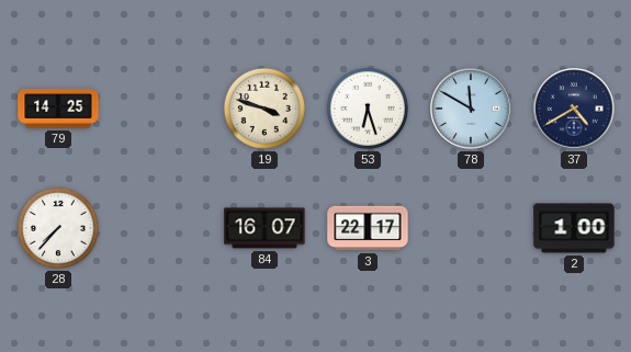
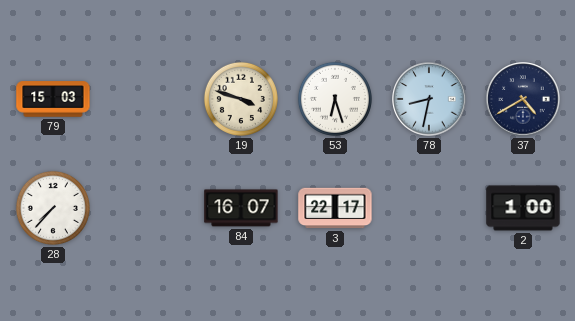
79: 14:25 -> 15:03
78: 11:50 -> 8:32
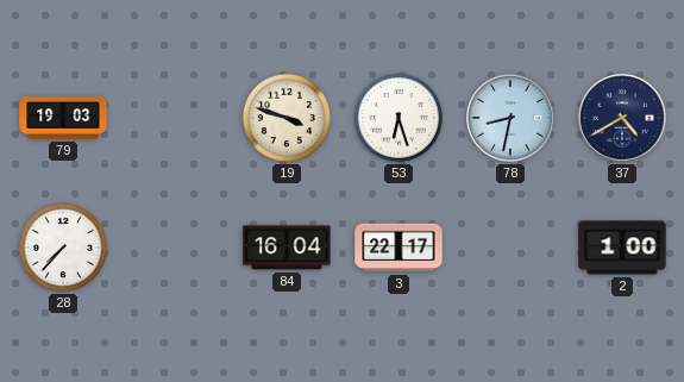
79: 15:03 -> 19:03
84: 16:07 -> 16:04
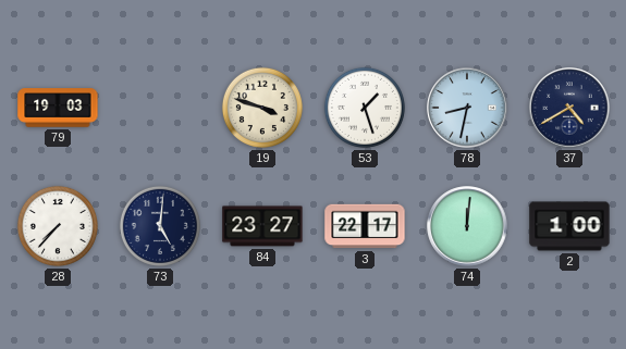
53: 6:27 -> 1:27
73: none -> 5:01
84: 16:04 -> 23:27
74: none -> 12:01
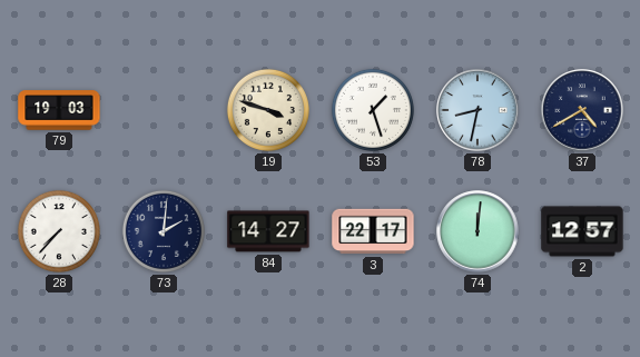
73: 5:01 -> 2:01
84: 23:27 -> 14:27
2: 1:00 -> 12:57
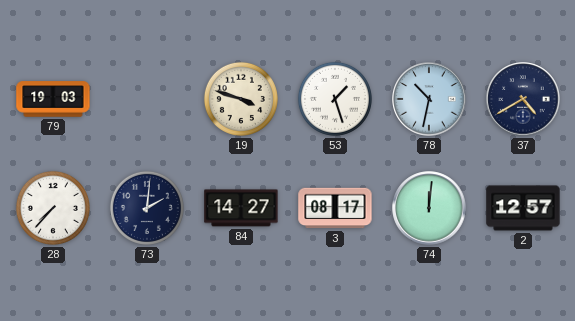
78: 8:32 -> 10:32
3: 22:17 -> 08:17
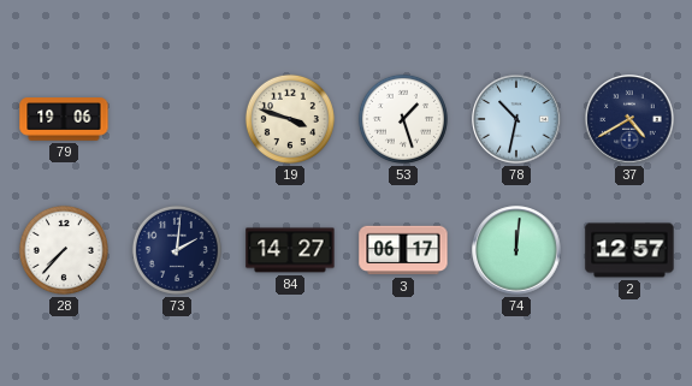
79: 19:03 -> 19:06
3: 08:17 -> 06:17
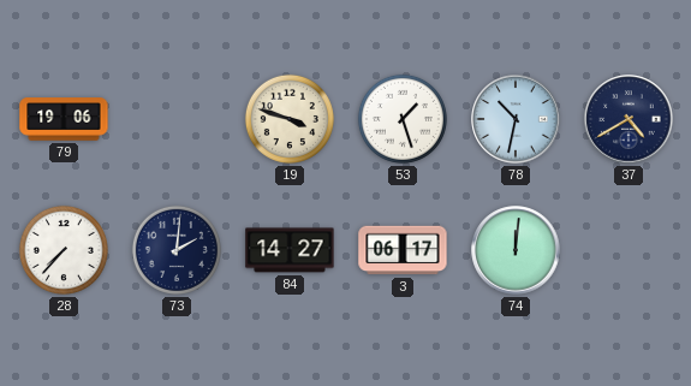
2: 12:57 -> none
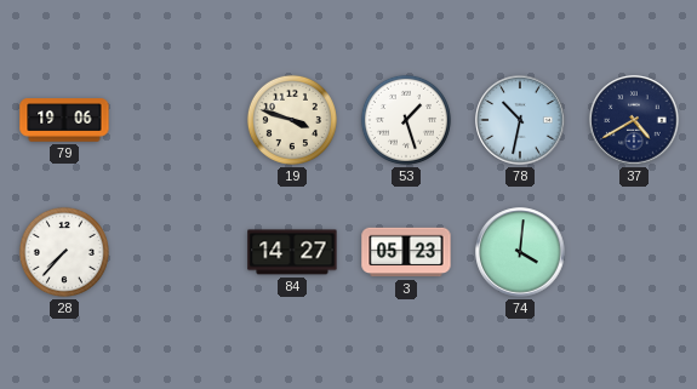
73: 2:01 -> none
3: 06:17 -> 05:23
74: 12:01 -> 4:01
